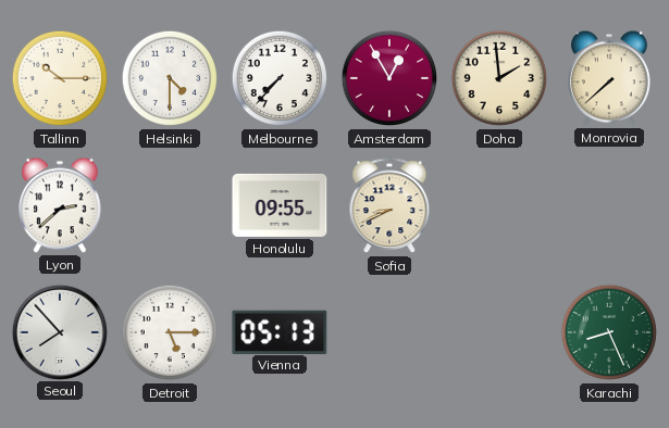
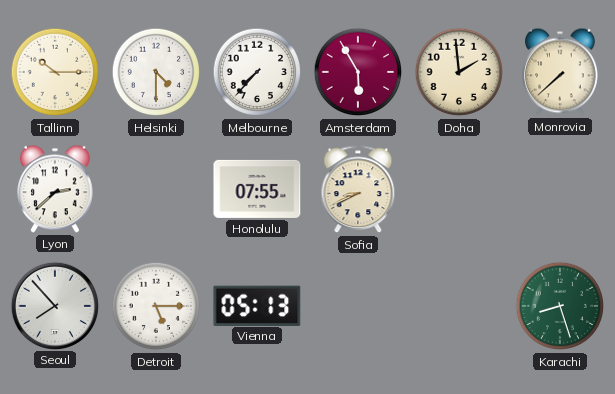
Amsterdam: 12:55 -> 5:55
Honolulu: 09:55 -> 07:55
Karachi: 8:26 -> 8:27
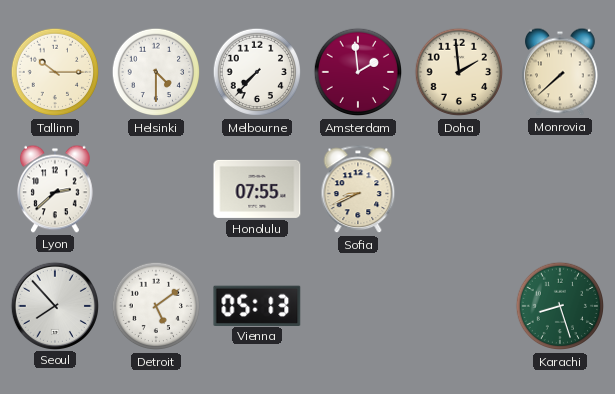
Amsterdam: 5:55 -> 1:59
Detroit: 5:15 -> 5:09
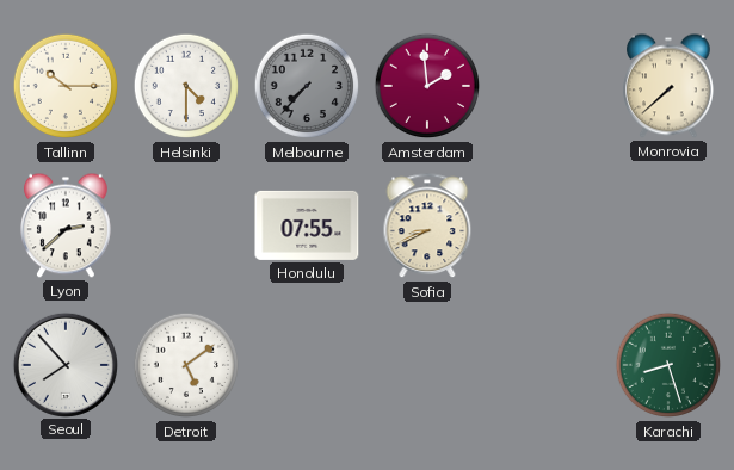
Melbourne dial: white -> grey
Doha: 1:59 -> none
Vienna: 05:13 -> none
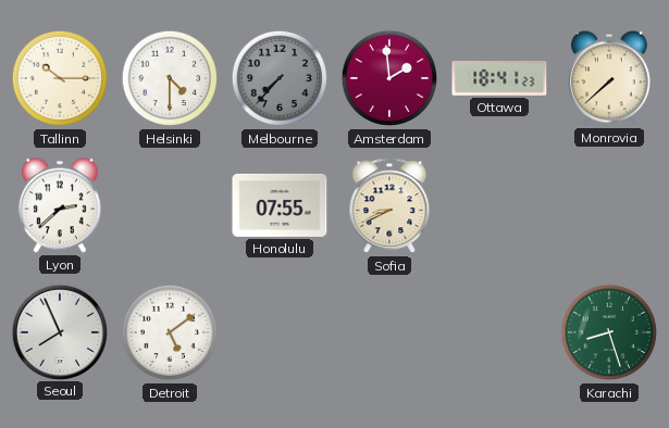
Ottawa: none -> 18:41
Seoul: 7:53 -> 7:56
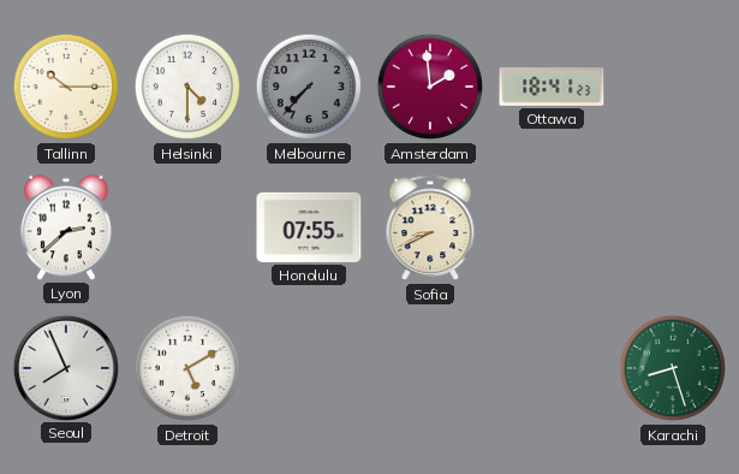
Monrovia: 7:38 -> none
Detroit: 5:09 -> 5:10
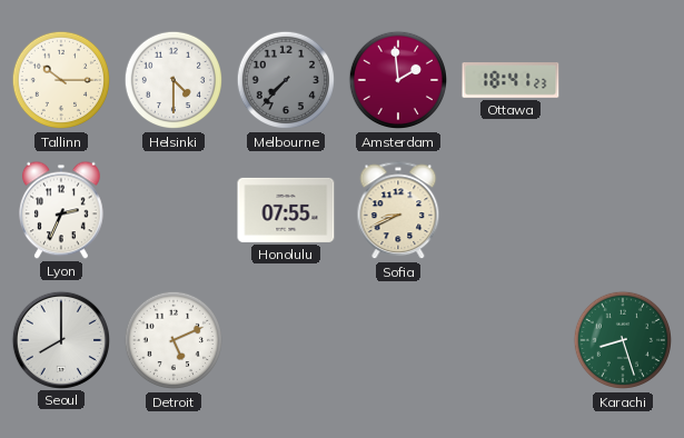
Lyon: 2:38 -> 2:34
Seoul: 7:56 -> 8:00
Detroit: 5:10 -> 5:11
